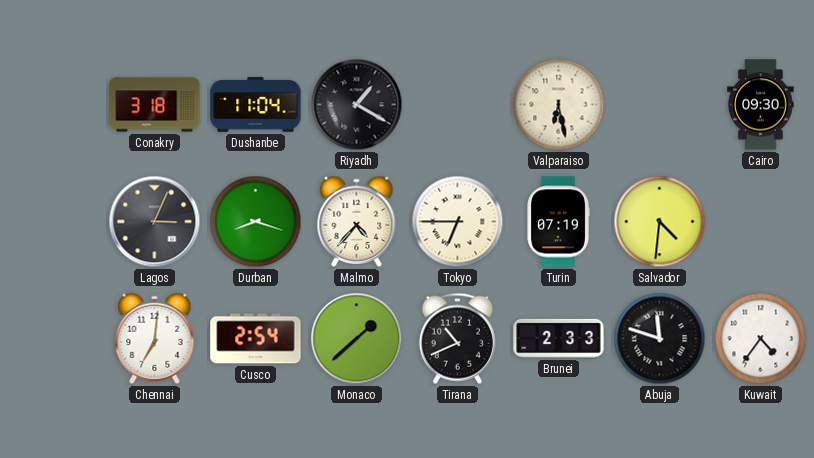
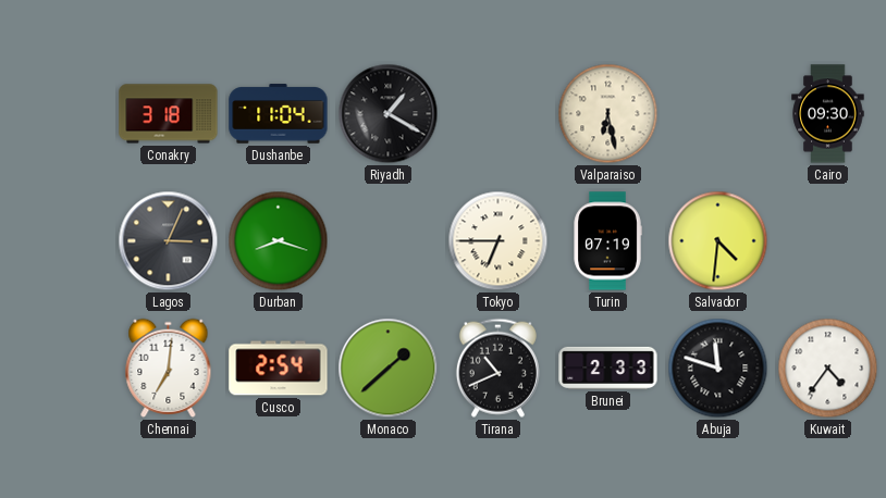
Malmo: 4:37 -> none
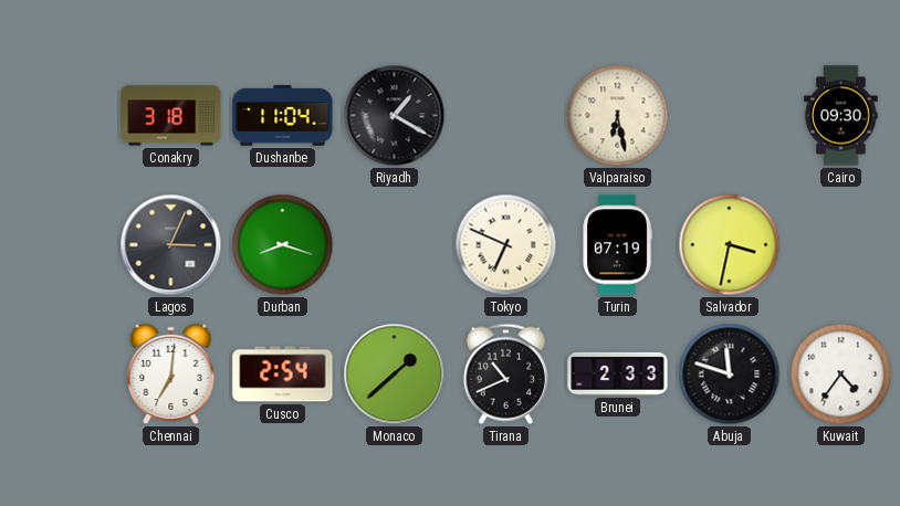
Tokyo: 6:45 -> 6:49
Salvador: 4:31 -> 3:32
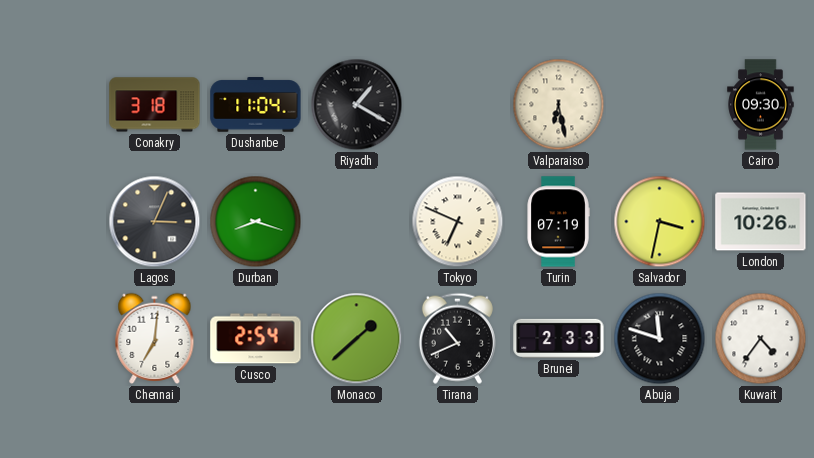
London: none -> 10:26
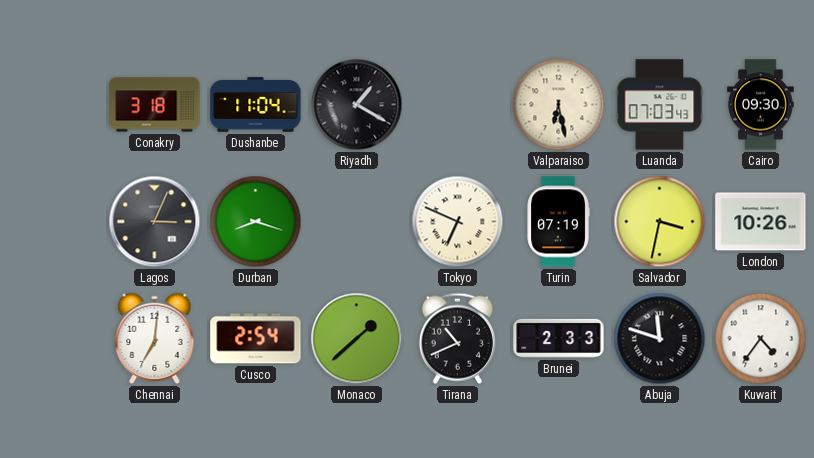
Luanda: none -> 07:03
